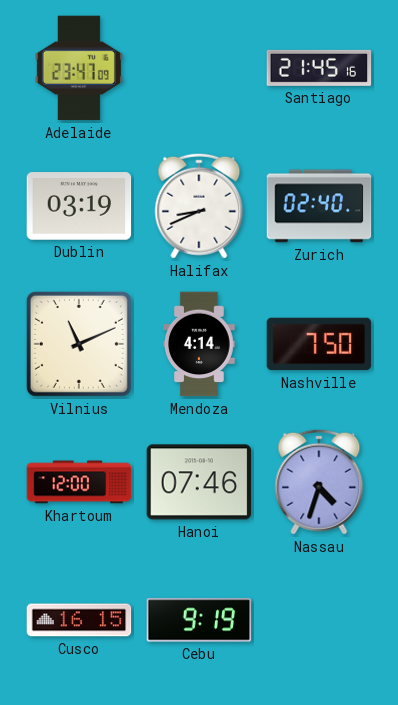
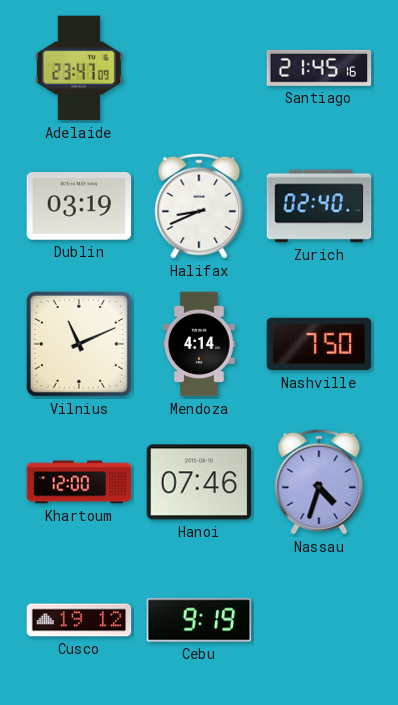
Cusco: 16:15 -> 19:12
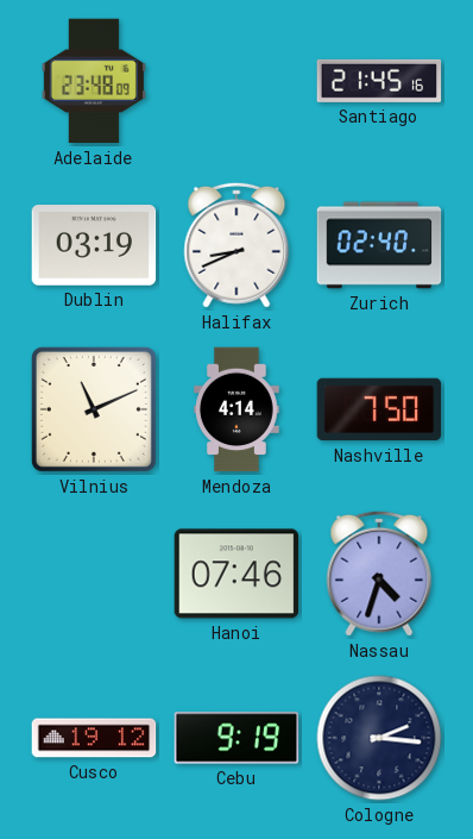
Adelaide: 23:47 -> 23:48
Khartoum: 12:00 -> none
Cologne: none -> 2:16
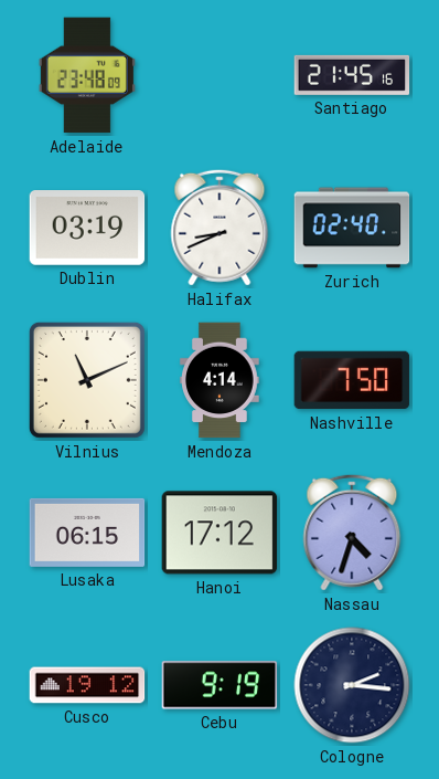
Lusaka: none -> 06:15
Hanoi: 07:46 -> 17:12
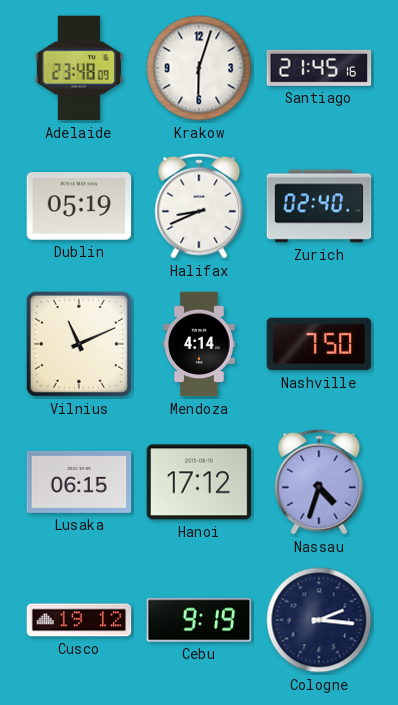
Krakow: none -> 6:03
Dublin: 03:19 -> 05:19
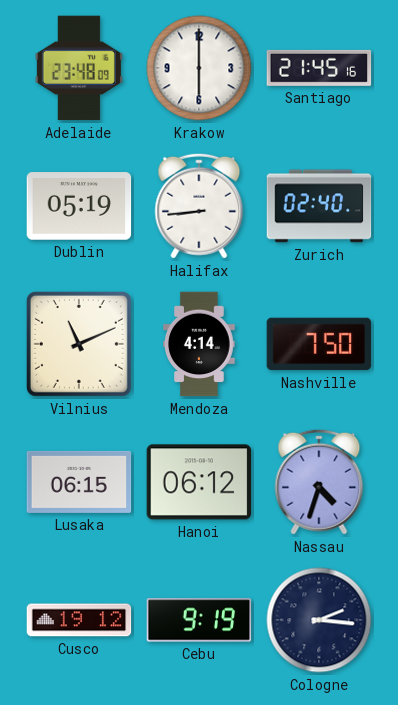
Krakow: 6:03 -> 6:00
Halifax: 8:41 -> 8:44
Hanoi: 17:12 -> 06:12
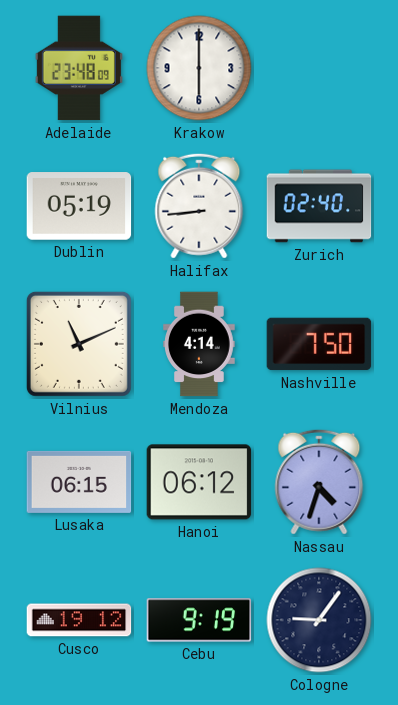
Santiago: 21:45 -> none
Cologne: 2:16 -> 9:06
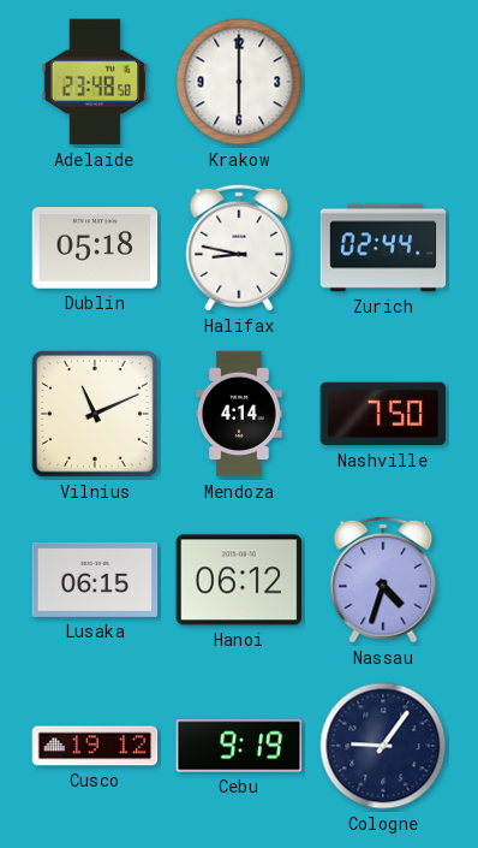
Adelaide: 23:48:09 -> 23:48:58
Dublin: 05:19 -> 05:18
Halifax: 8:44 -> 8:47
Zurich: 02:40 -> 02:44
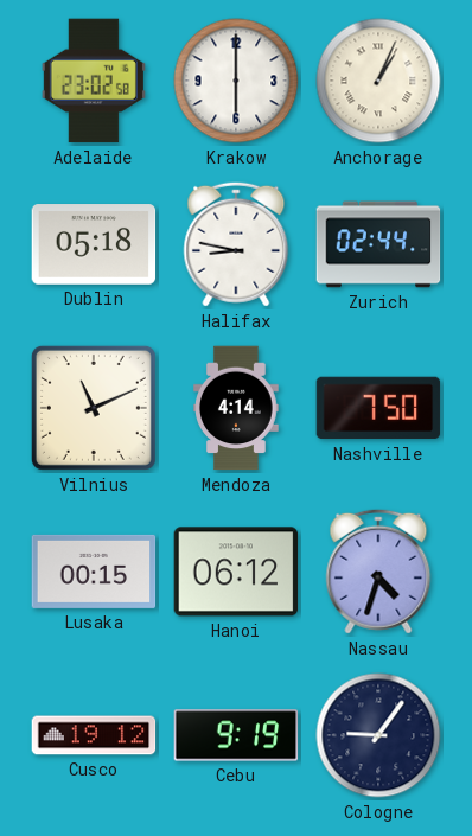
Adelaide: 23:48 -> 23:02
Anchorage: none -> 1:04
Lusaka: 06:15 -> 00:15
